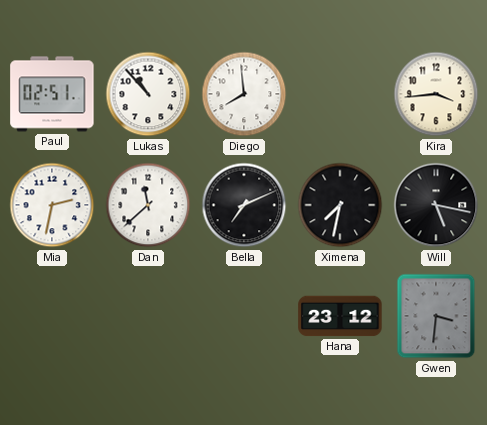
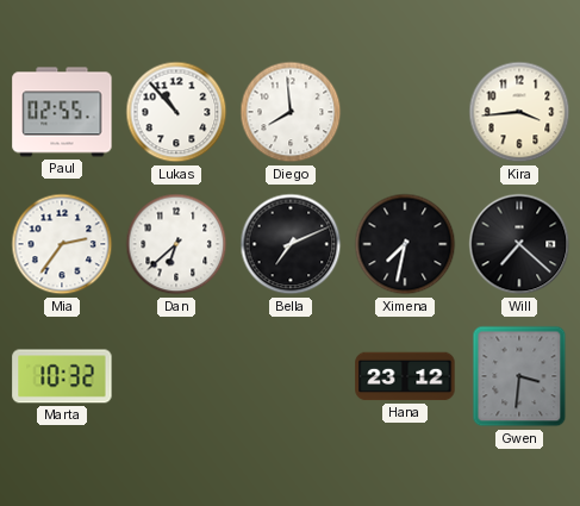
Paul: 02:51 -> 02:55
Mia: 2:32 -> 2:36
Dan: 11:38 -> 6:38
Will: 5:17 -> 7:22
Marta: none -> 10:32
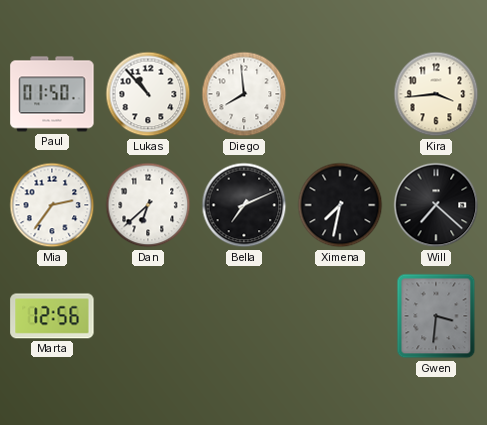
Paul: 02:55 -> 01:50
Marta: 10:32 -> 12:56
Hana: 23:12 -> none
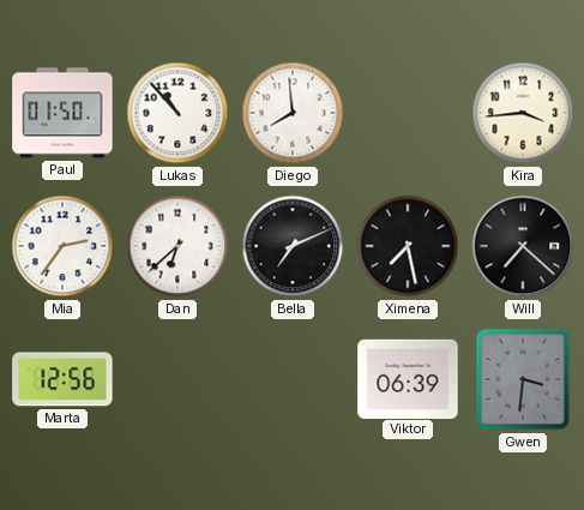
Ximena: 7:32 -> 7:28
Viktor: none -> 06:39
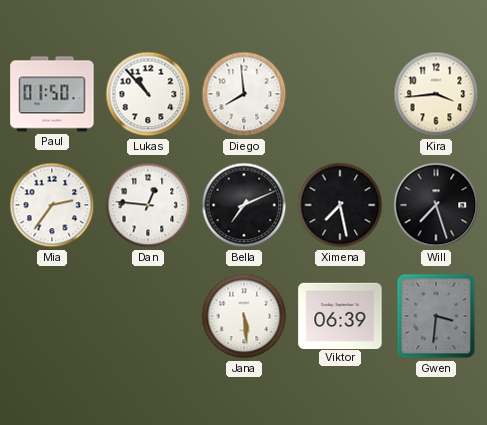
Dan: 6:38 -> 12:46
Will: 7:22 -> 7:27
Marta: 12:56 -> none
Jana: none -> 5:29
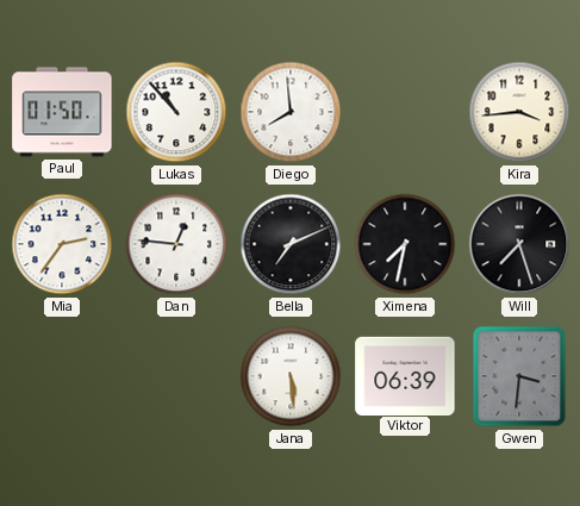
Ximena: 7:28 -> 7:32
